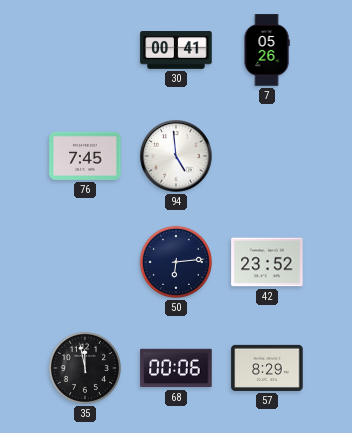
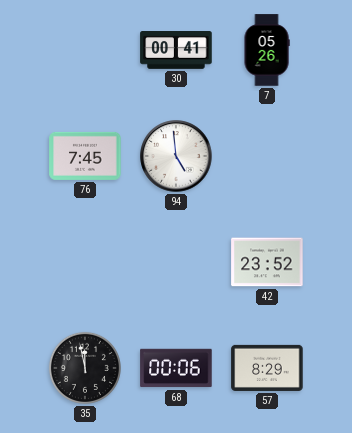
50: 6:14 -> none
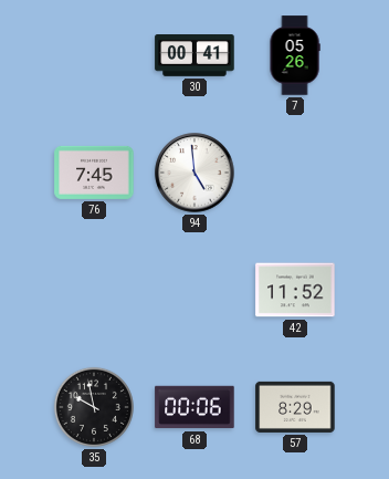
42: 23:52 -> 11:52
35: 11:58 -> 9:58
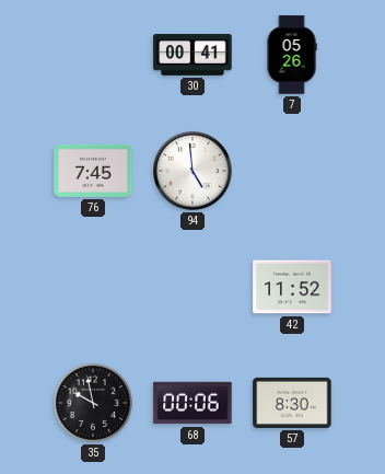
57: 8:29 -> 8:30
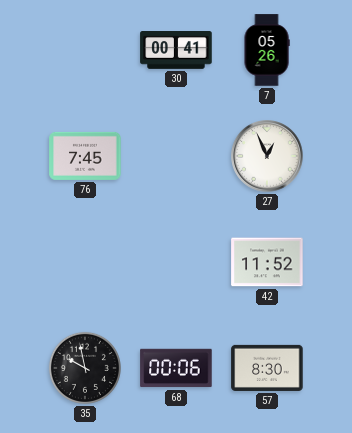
94: 4:59 -> none
27: none -> 12:56
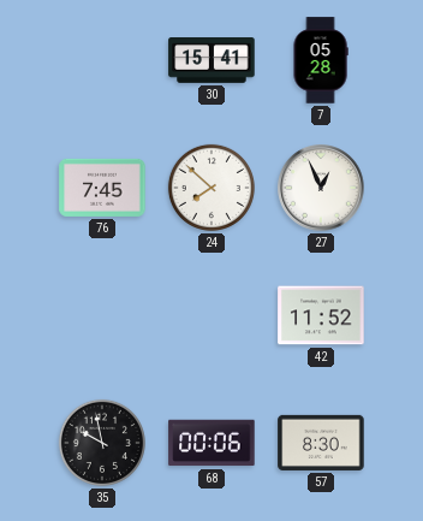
30: 00:41 -> 15:41
7: 05:26 -> 05:28
24: none -> 7:52
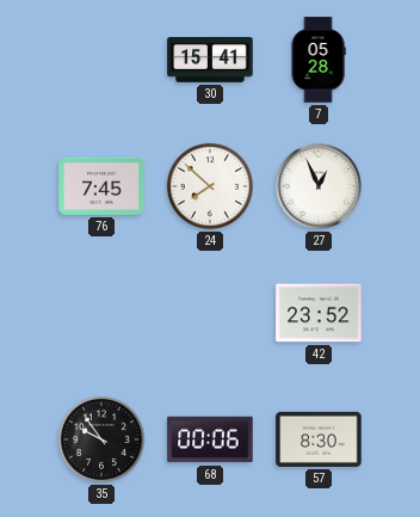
42: 11:52 -> 23:52
35: 9:58 -> 9:54
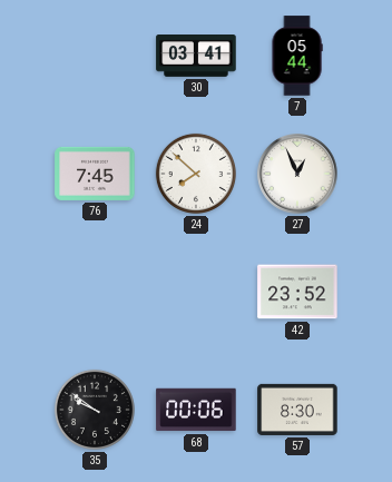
30: 15:41 -> 03:41
7: 05:28 -> 05:44
35: 9:54 -> 9:51
